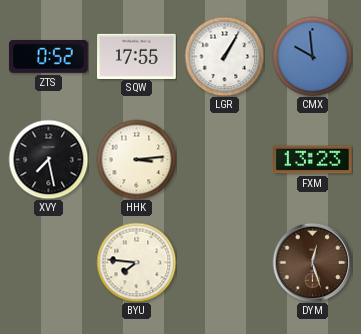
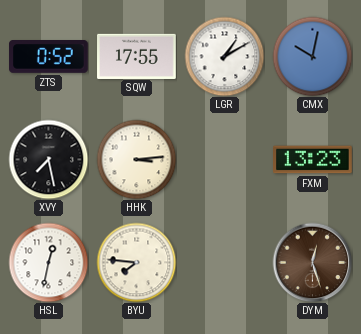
LGR: 1:05 -> 1:10
CMX: 9:59 -> 10:02
HSL: none -> 12:32
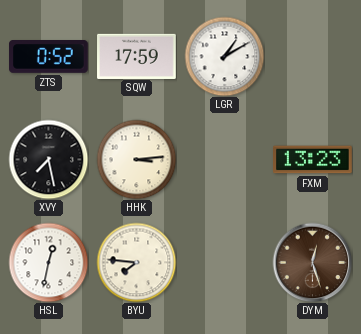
SQW: 17:55 -> 17:59
CMX: 10:02 -> none
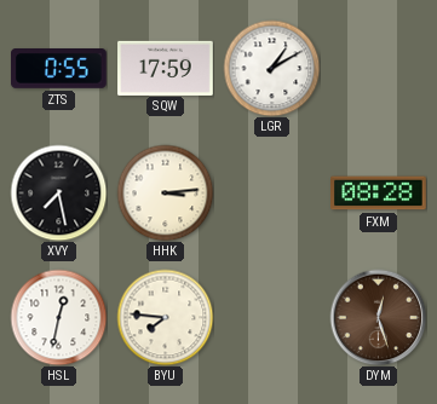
ZTS: 0:52 -> 0:55
FXM: 13:23 -> 08:28
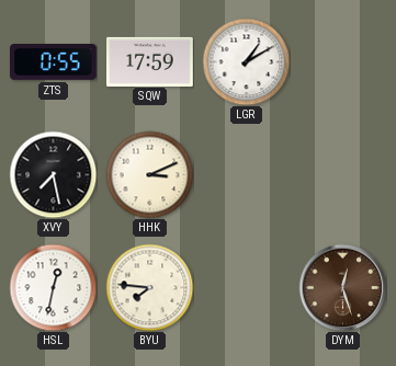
HHK: 3:14 -> 3:11
FXM: 08:28 -> none
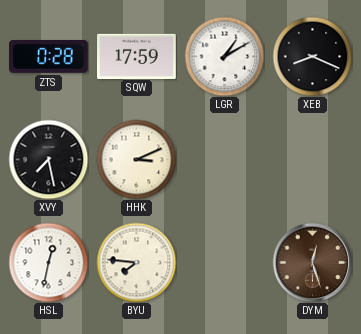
ZTS: 0:55 -> 0:28
XEB: none -> 8:19
